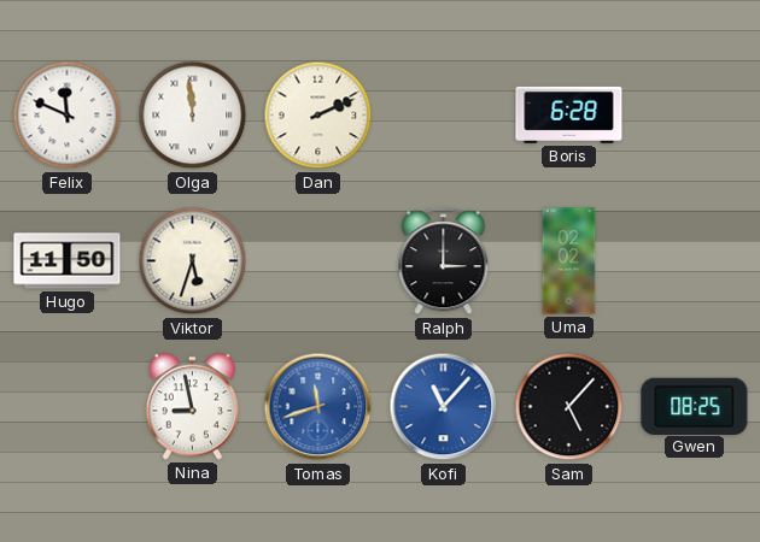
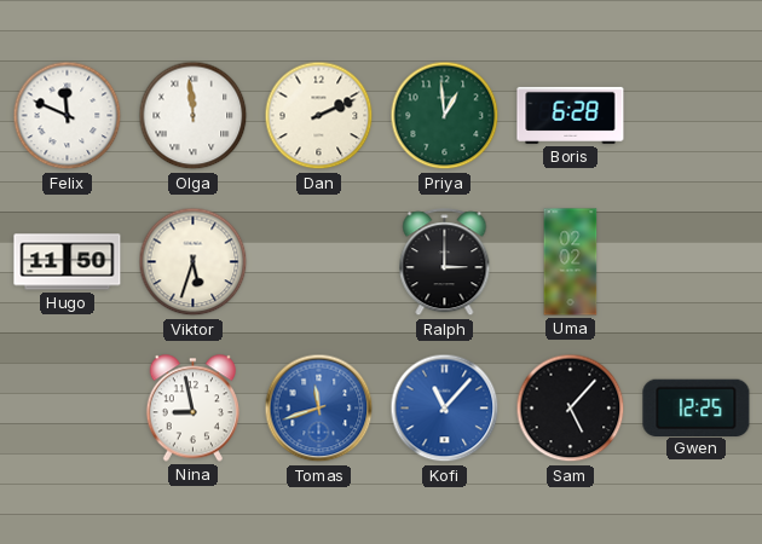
Priya: none -> 12:59
Gwen: 08:25 -> 12:25
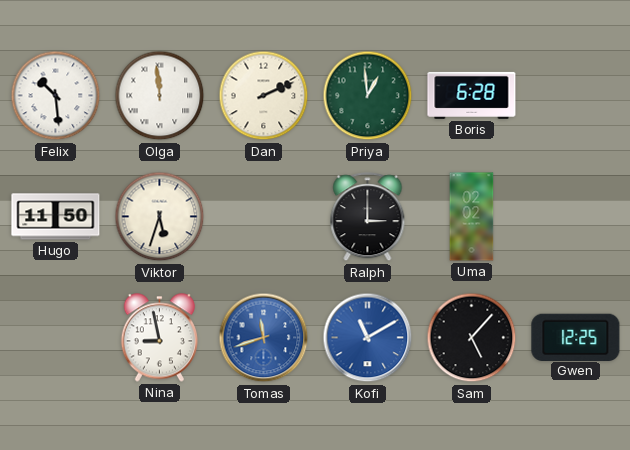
Felix: 11:49 -> 10:29
Kofi: 11:07 -> 11:10
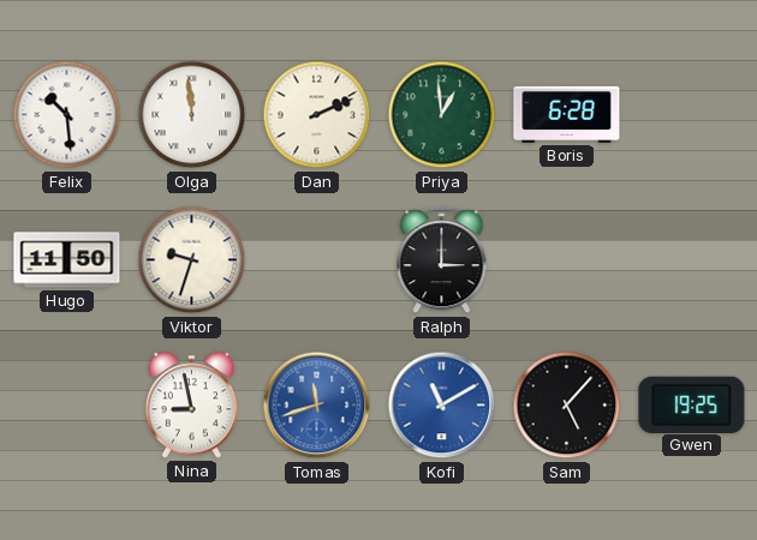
Viktor: 5:33 -> 9:33
Uma: 02:02 -> none
Gwen: 12:25 -> 19:25
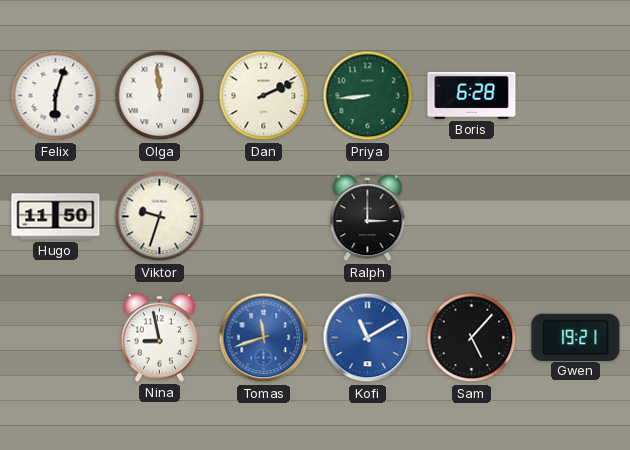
Felix: 10:29 -> 6:03
Priya: 12:59 -> 8:44
Gwen: 19:25 -> 19:21
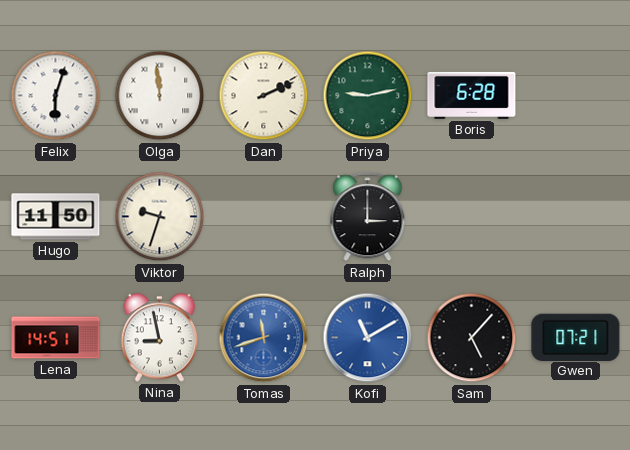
Priya: 8:44 -> 9:13
Lena: none -> 14:51
Gwen: 19:21 -> 07:21
